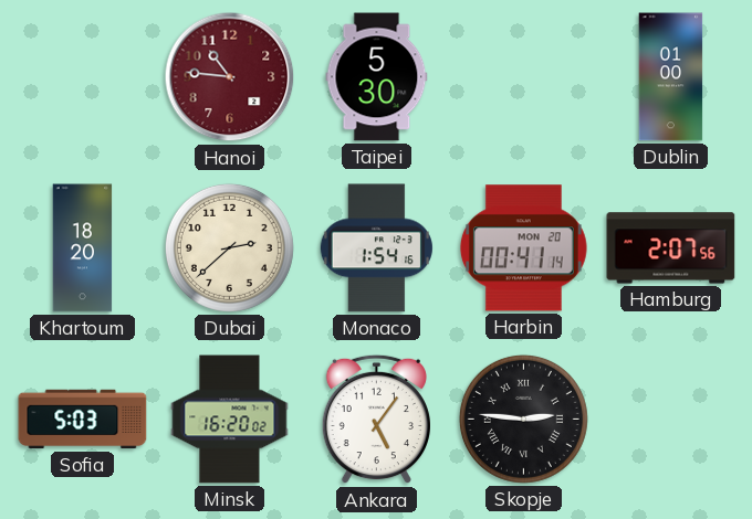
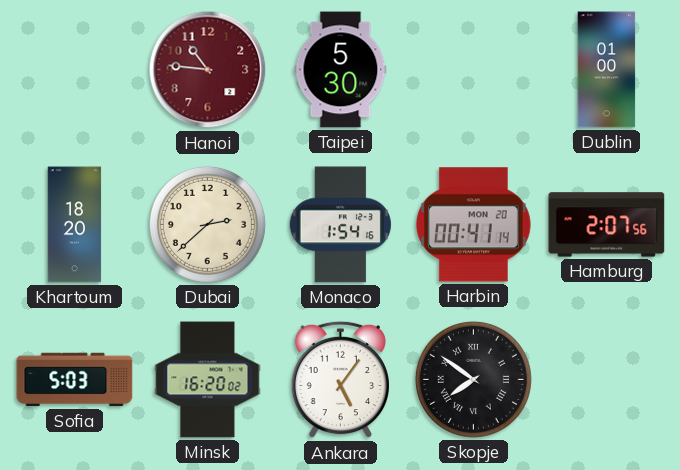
Skopje: 2:46 -> 7:51
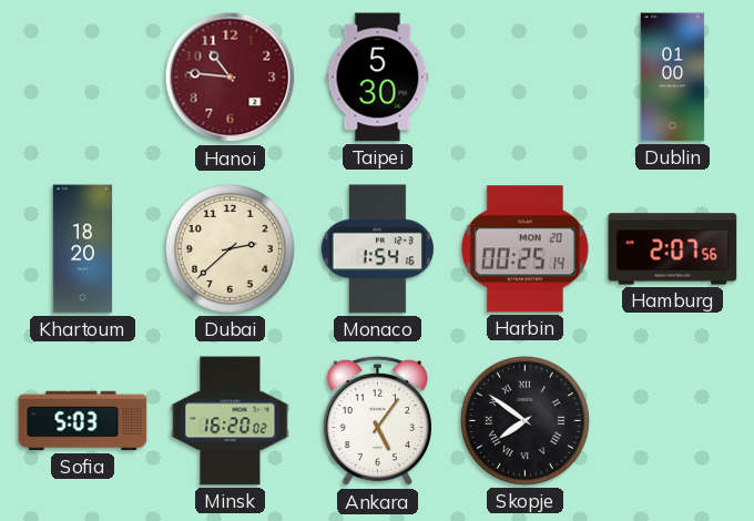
Harbin: 00:41 -> 00:25
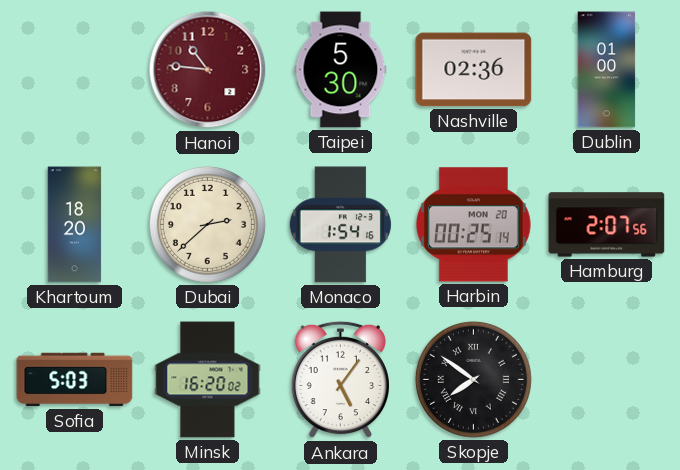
Nashville: none -> 02:36
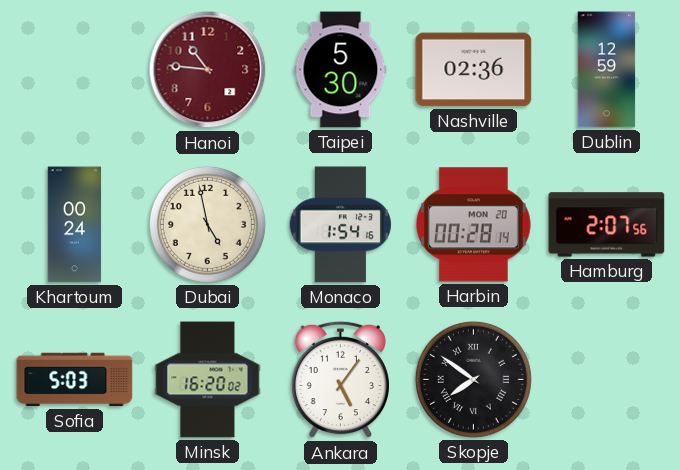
Dublin: 01:00 -> 12:59
Khartoum: 18:20 -> 00:24
Dubai: 2:38 -> 4:58
Harbin: 00:25 -> 00:28
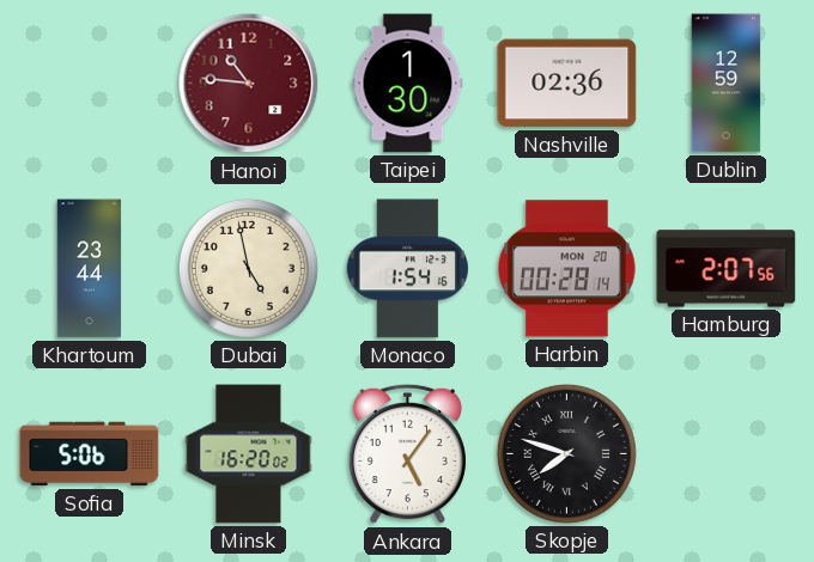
Taipei: 5:30 -> 1:30
Khartoum: 00:24 -> 23:44
Sofia: 5:03 -> 5:06
Skopje: 7:51 -> 7:48
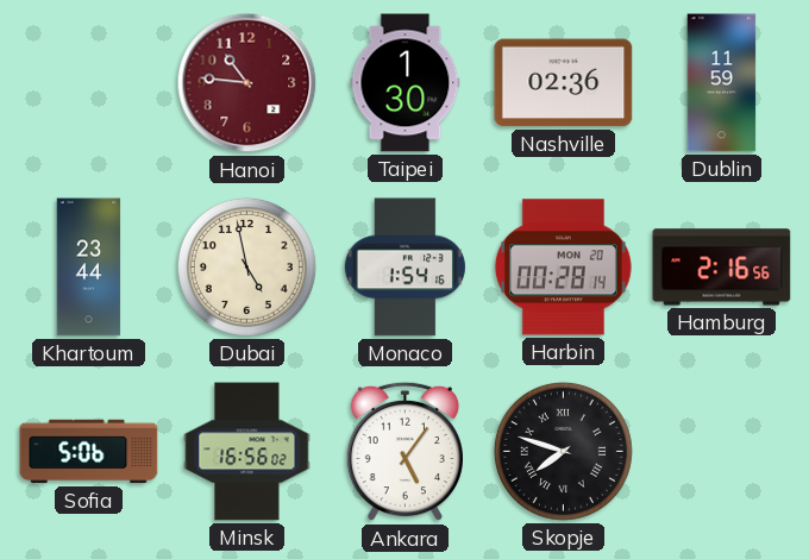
Dublin: 12:59 -> 11:59
Hamburg: 2:07 -> 2:16
Minsk: 16:20 -> 16:56
